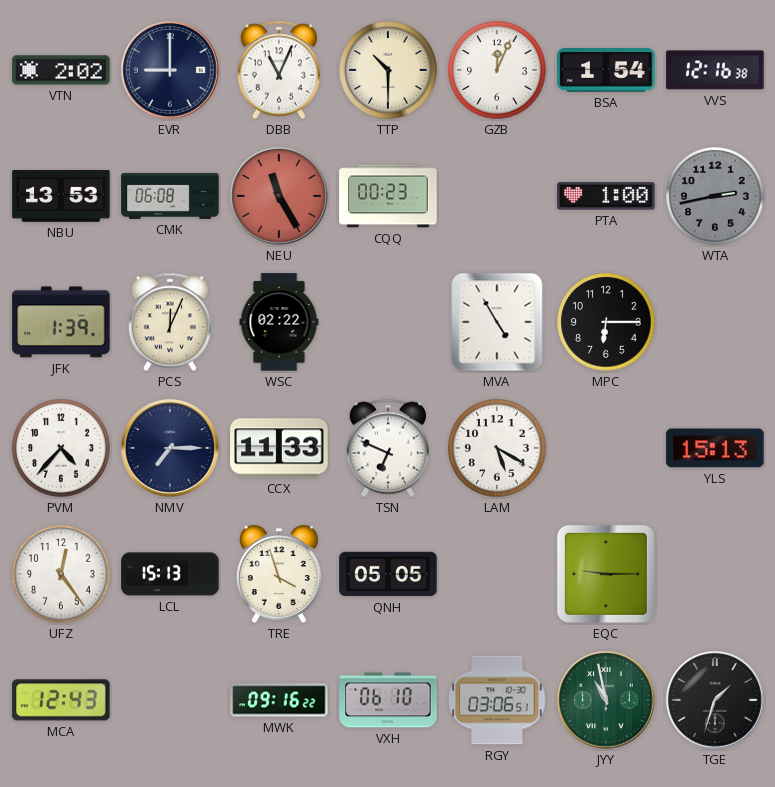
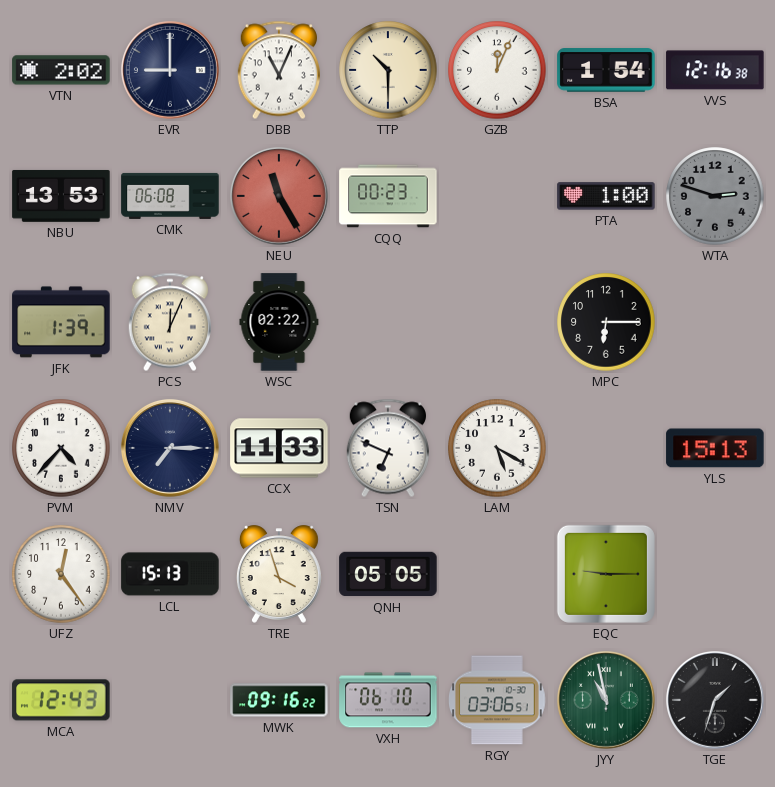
WTA: 2:43 -> 2:48
MVA: 4:55 -> none
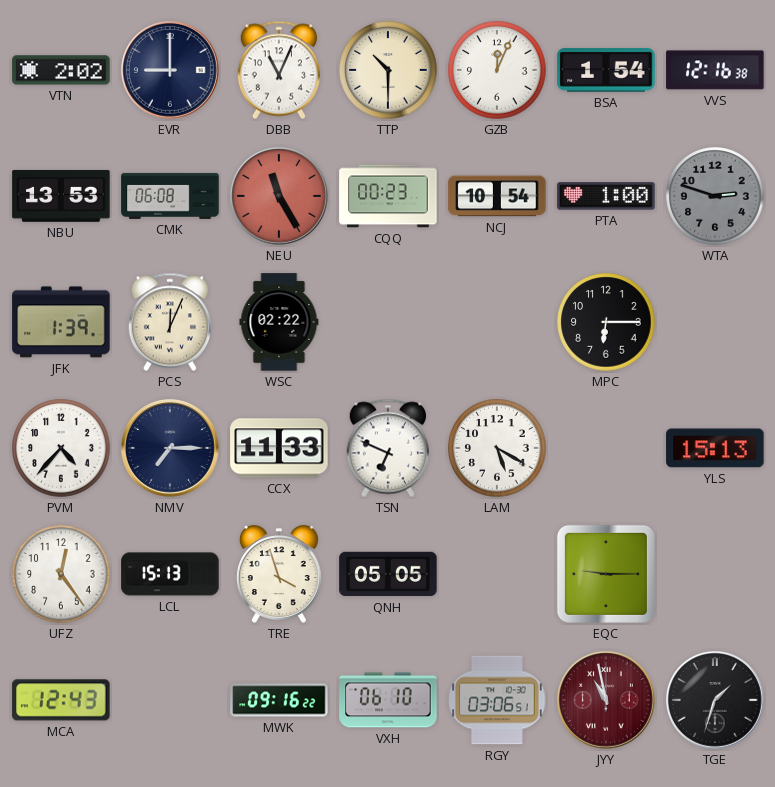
NCJ: none -> 10:54
JYY dial: green -> burgundy
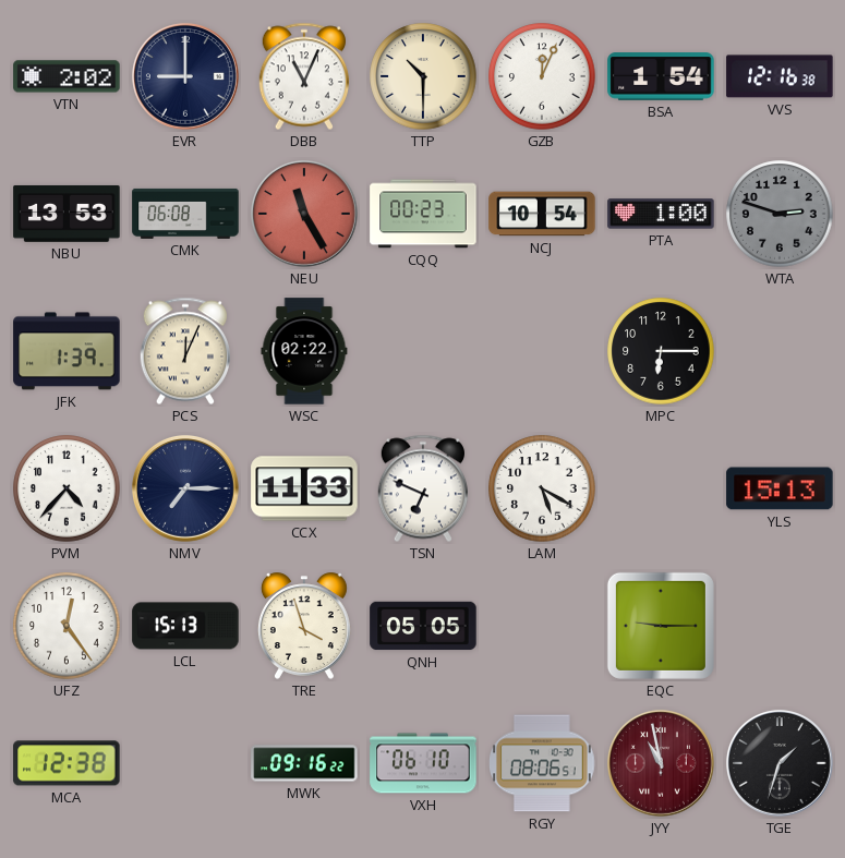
MCA: 12:43 -> 12:38
RGY: 03:06 -> 08:06
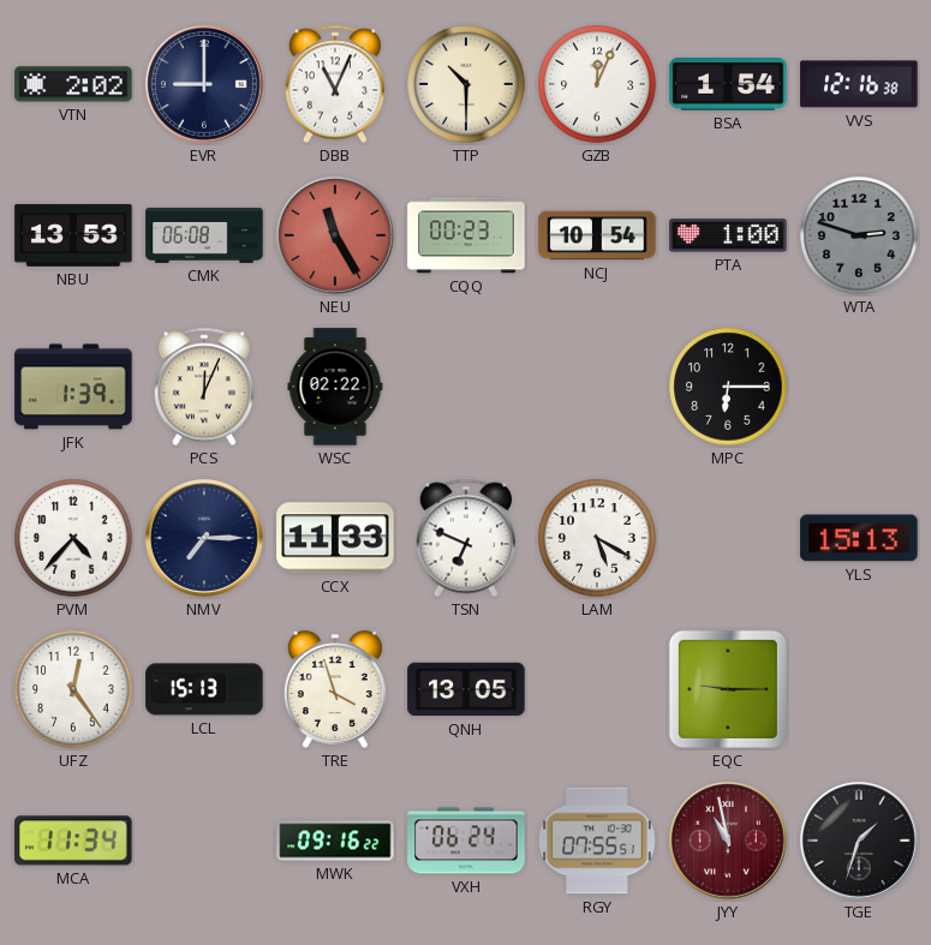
QNH: 05:05 -> 13:05
MCA: 12:38 -> 11:34
VXH: 06:10 -> 06:24
RGY: 08:06 -> 07:55
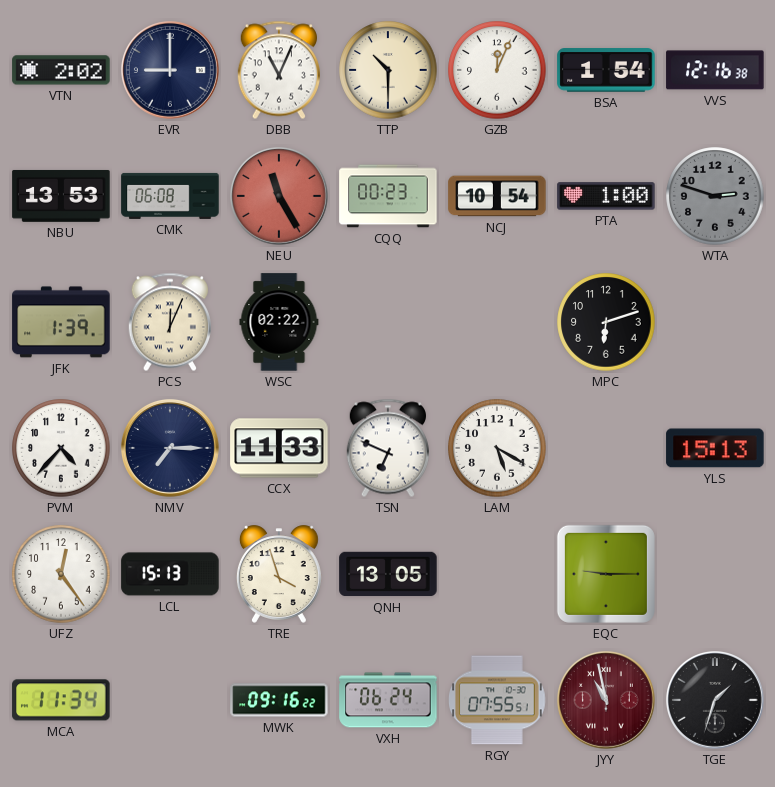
MPC: 6:15 -> 6:12
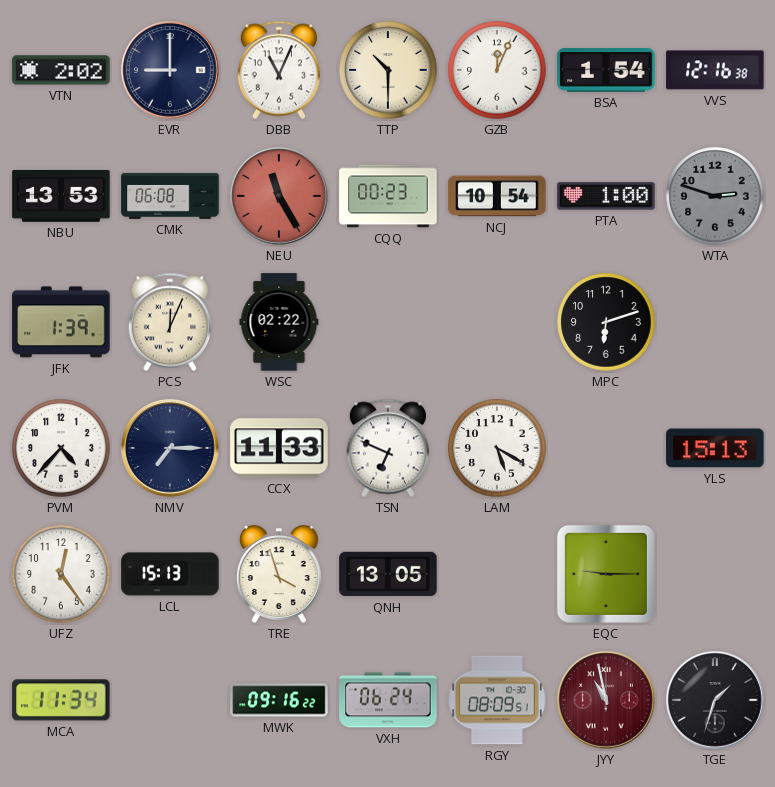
RGY: 07:55 -> 08:09
